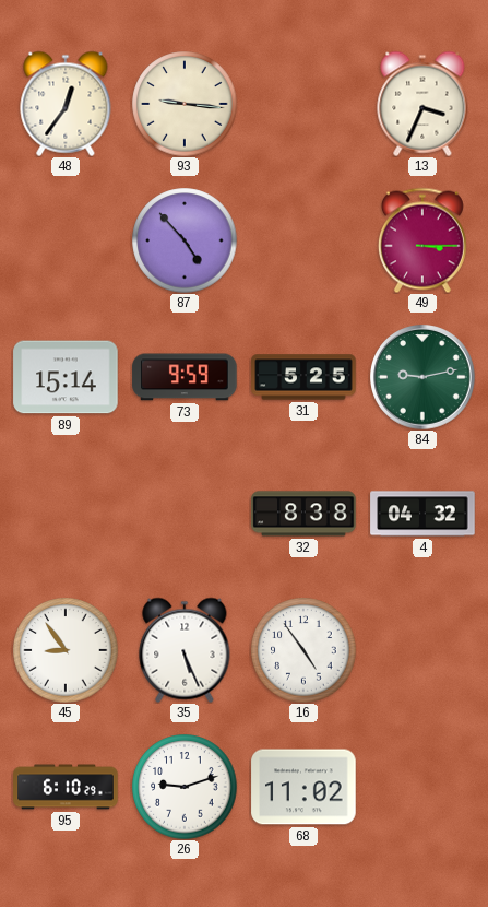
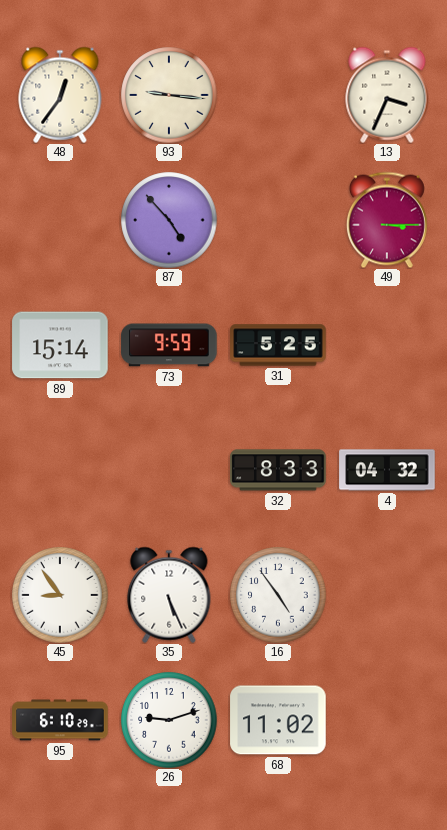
84: 9:13 -> none
32: 8:38 -> 8:33
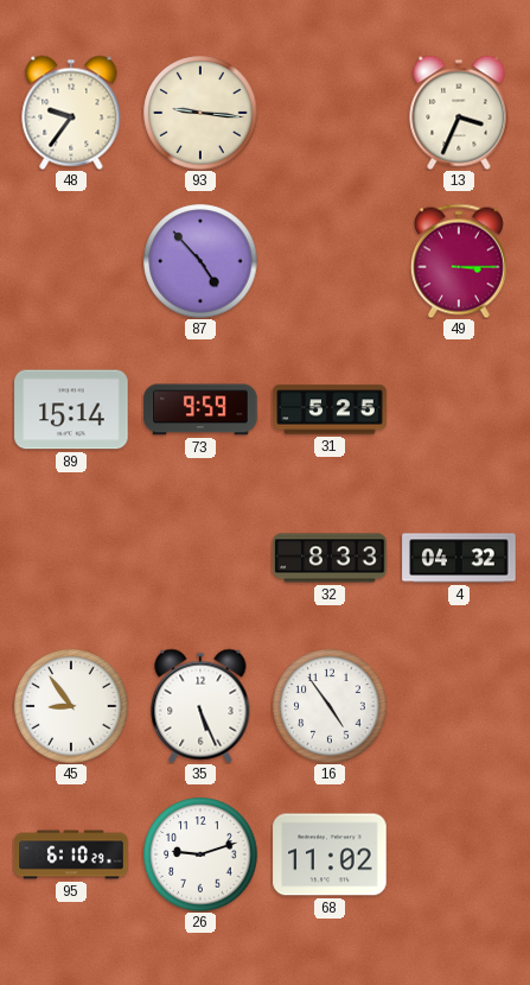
48: 12:36 -> 9:36
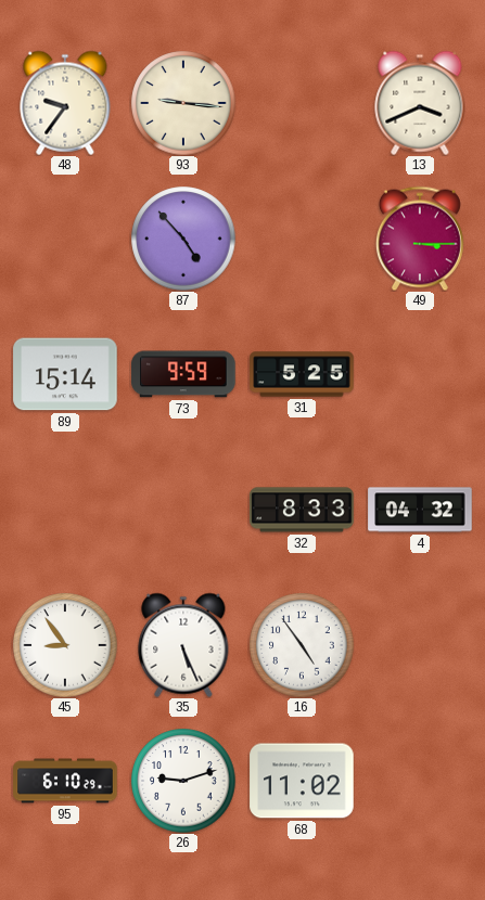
13: 3:34 -> 3:41
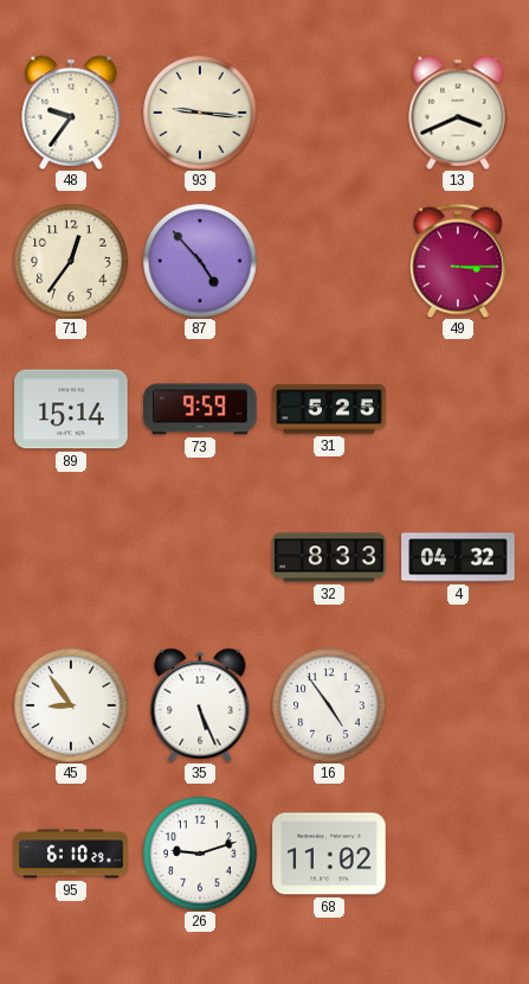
71: none -> 12:36
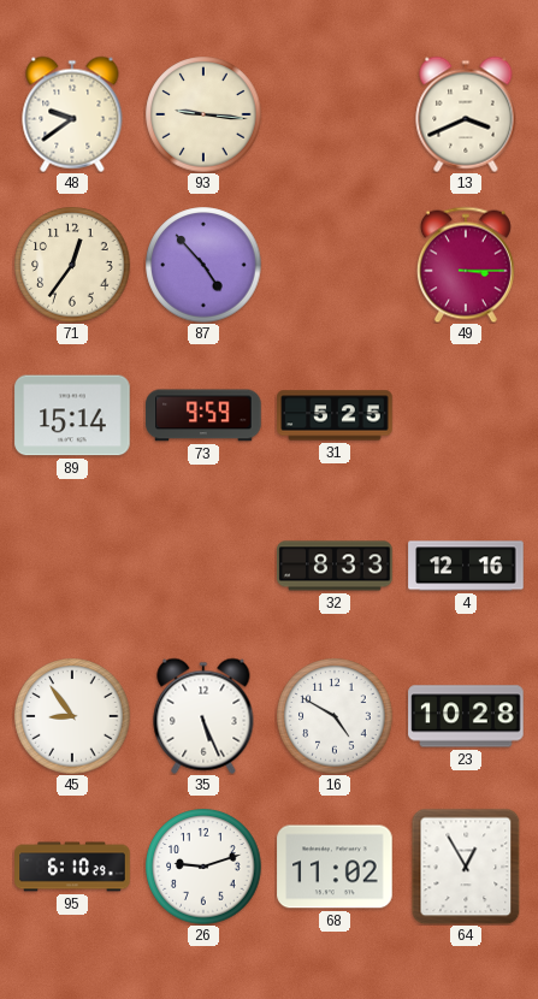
48: 9:36 -> 9:39
4: 04:32 -> 12:16
16: 4:54 -> 4:50
23: none -> 10:28
64: none -> 12:55
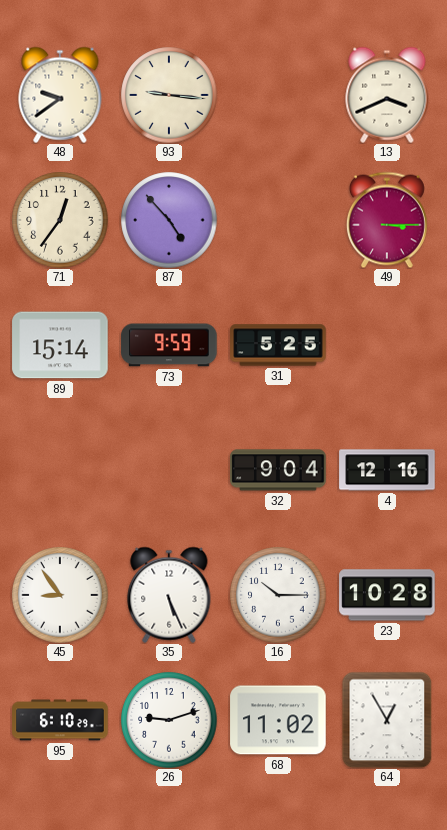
32: 8:33 -> 9:04
16: 4:50 -> 10:15
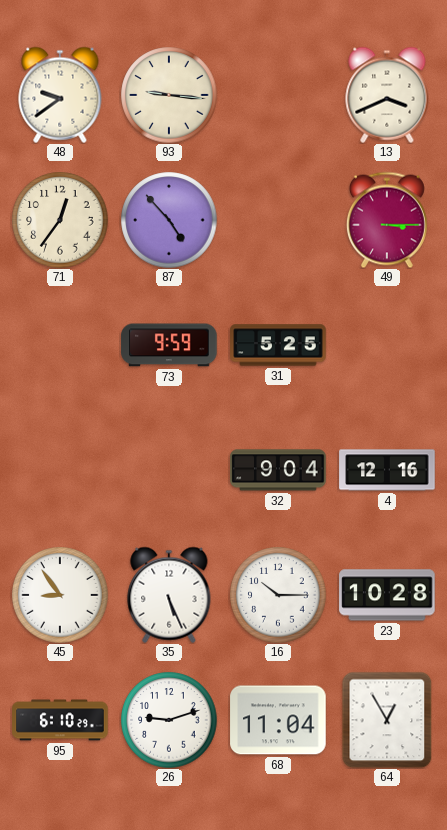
89: 15:14 -> none
68: 11:02 -> 11:04
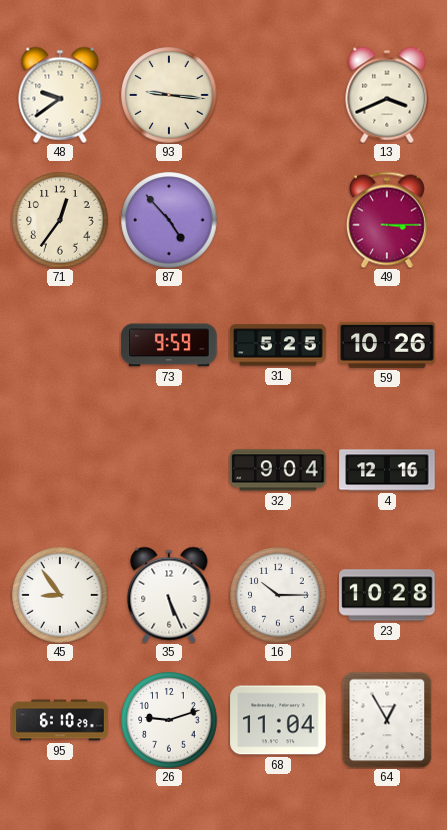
59: none -> 10:26
